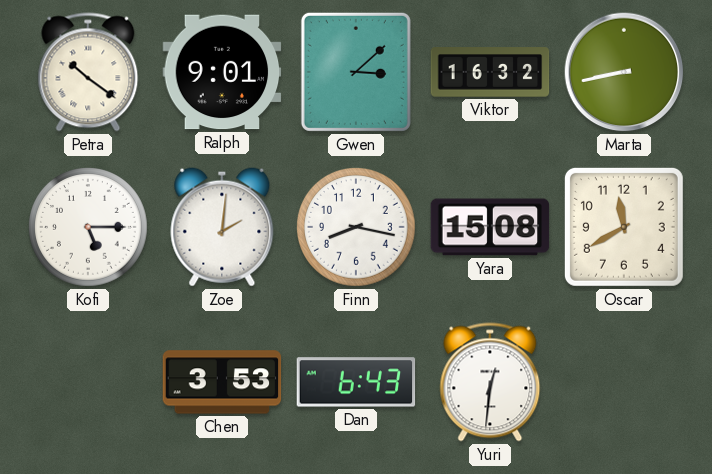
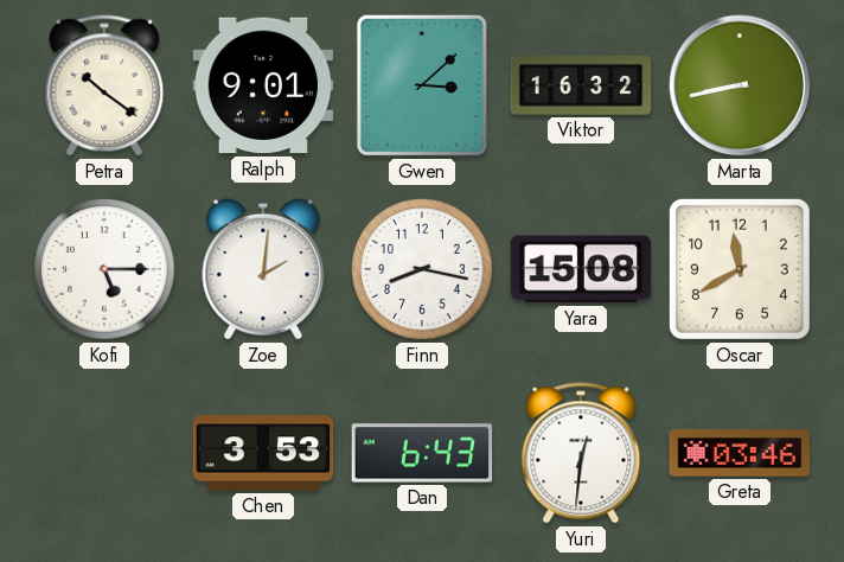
Greta: none -> 03:46
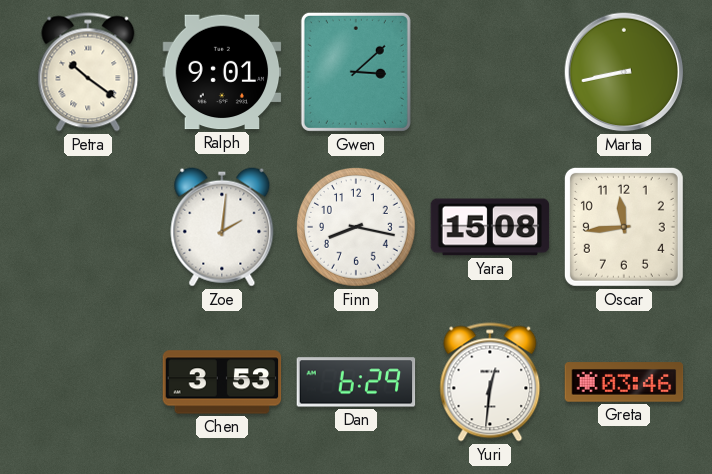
Viktor: 16:32 -> none
Kofi: 5:15 -> none
Oscar: 11:40 -> 11:44
Dan: 6:43 -> 6:29
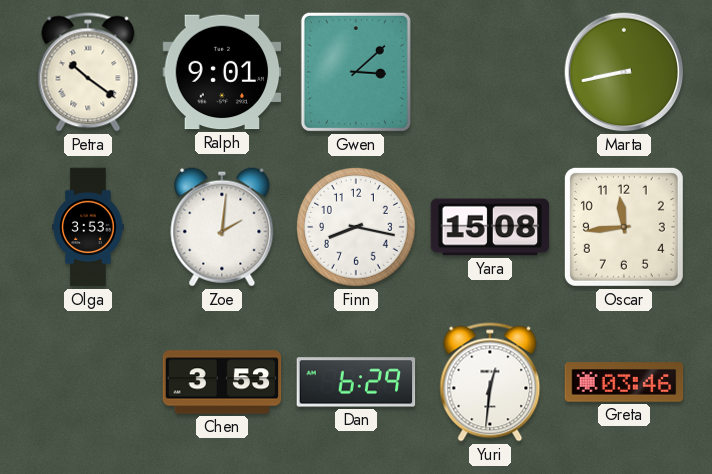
Olga: none -> 3:53
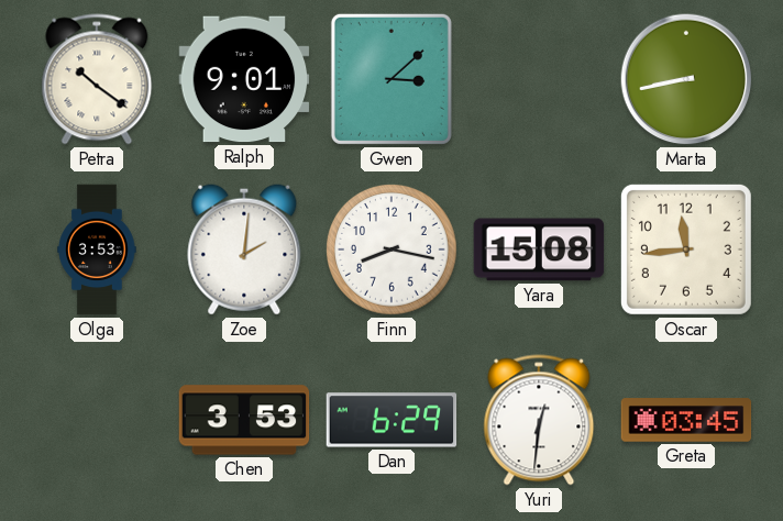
Greta: 03:46 -> 03:45
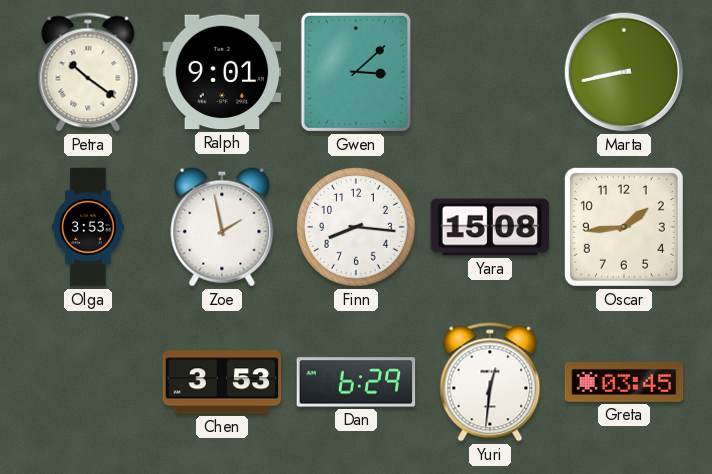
Zoe: 2:01 -> 1:58
Finn: 8:17 -> 8:16
Oscar: 11:44 -> 1:44
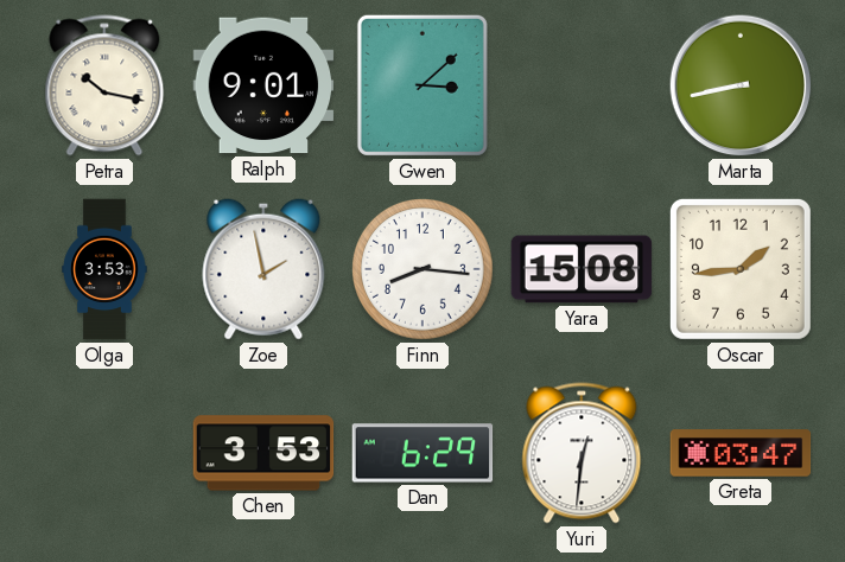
Petra: 10:21 -> 10:17
Greta: 03:45 -> 03:47
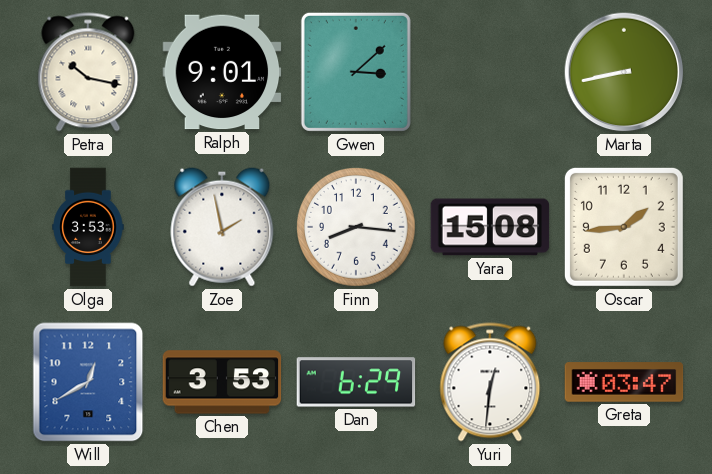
Will: none -> 12:40
